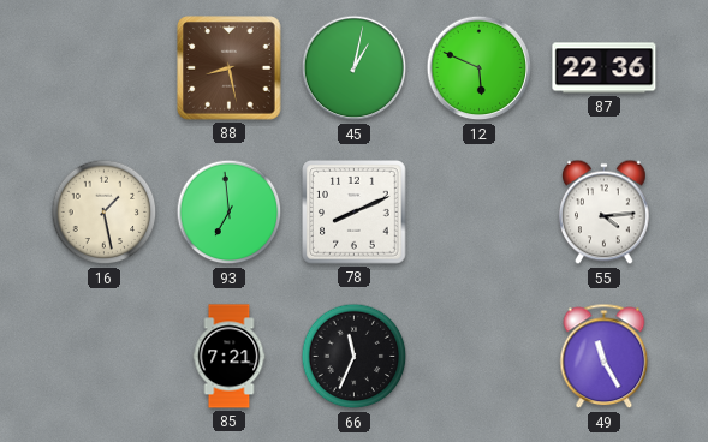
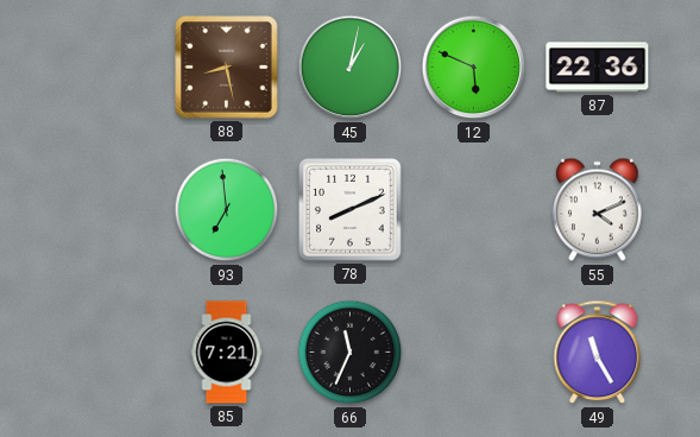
16: 1:28 -> none
55: 4:14 -> 4:11
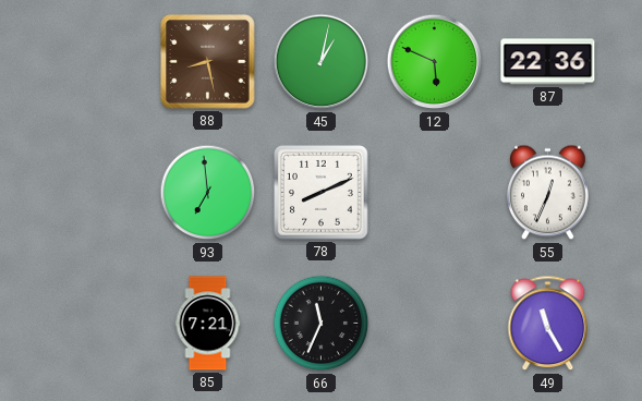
55: 4:11 -> 12:34
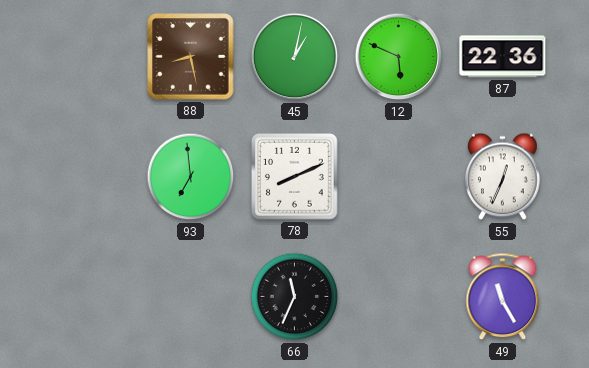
85: 7:21 -> none
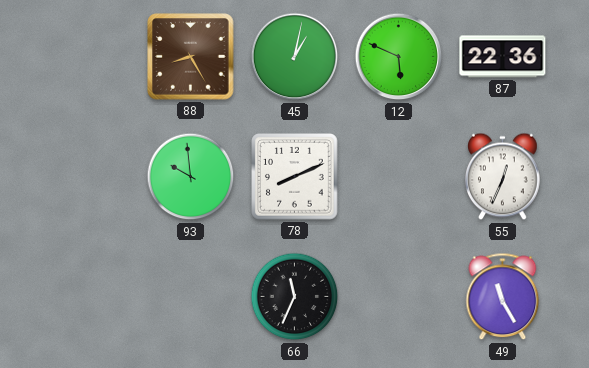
88: 8:28 -> 8:25
93: 6:59 -> 9:59
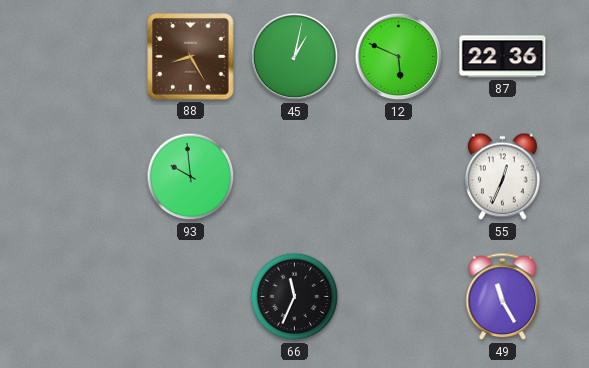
78: 8:11 -> none
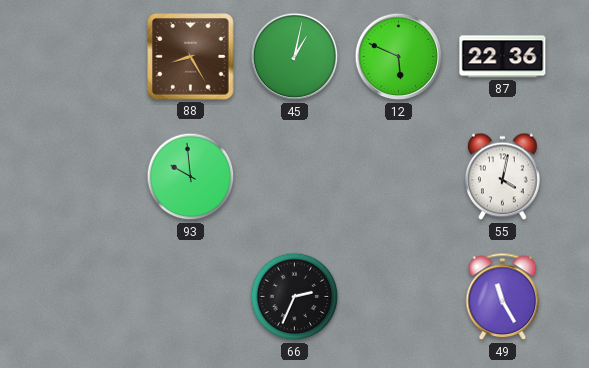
55: 12:34 -> 4:02
66: 11:34 -> 2:34
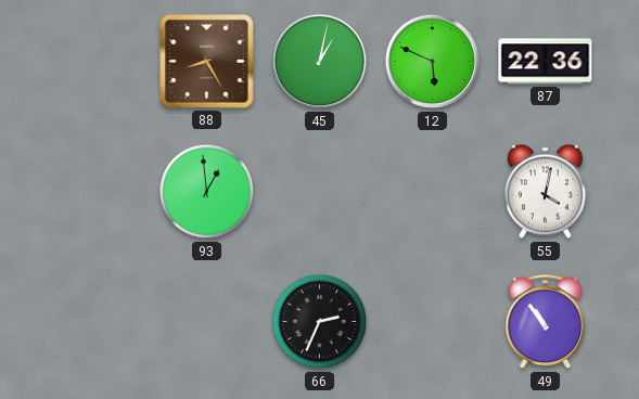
93: 9:59 -> 12:59
49: 11:25 -> 10:54
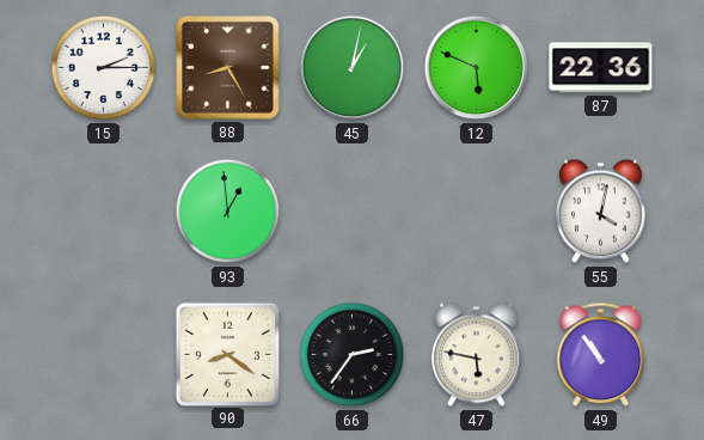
15: none -> 2:15
90: none -> 8:21
66: 2:34 -> 2:36
47: none -> 5:47
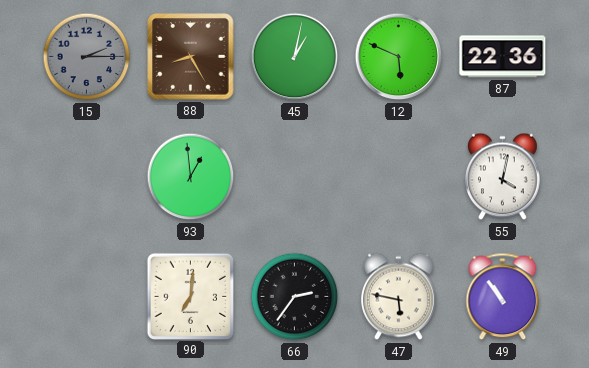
15 dial: white -> grey
90: 8:21 -> 7:01
